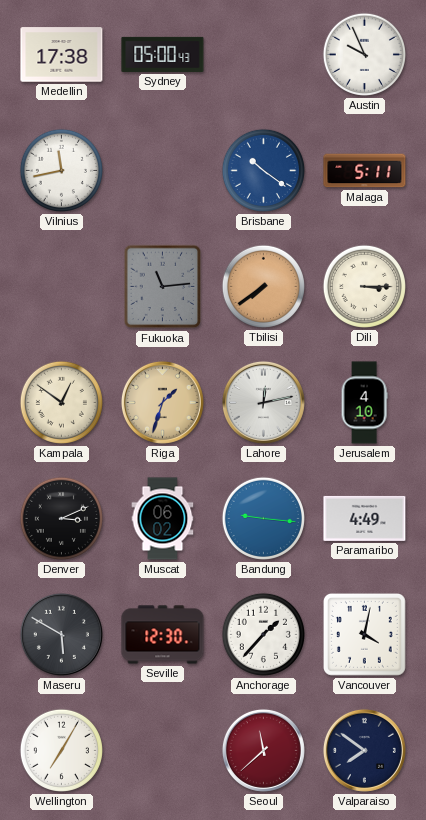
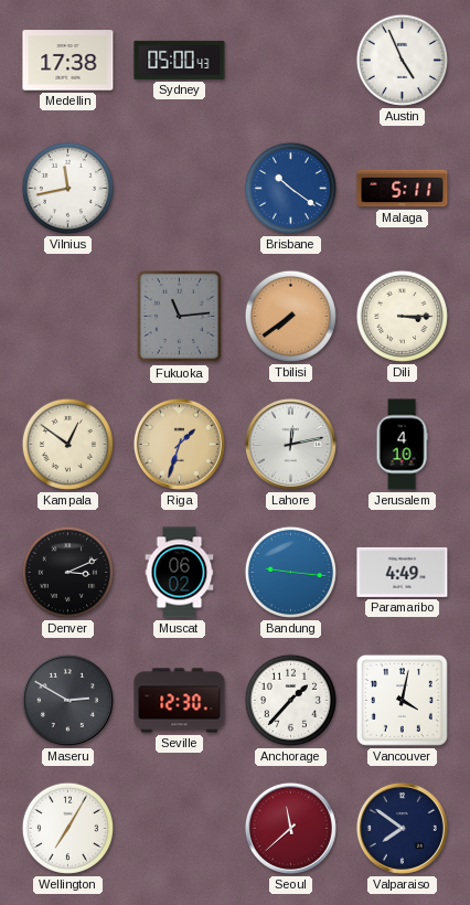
Austin: 9:56 -> 4:56
Maseru: 5:50 -> 2:50
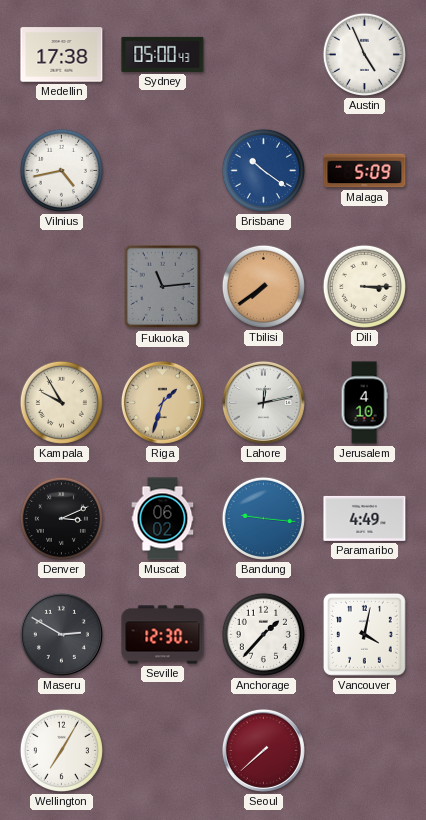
Vilnius: 11:43 -> 4:43
Malaga: 5:11 -> 5:09
Kampala: 12:51 -> 9:55
Seoul: 11:38 -> 7:38
Valparaiso: 7:51 -> none
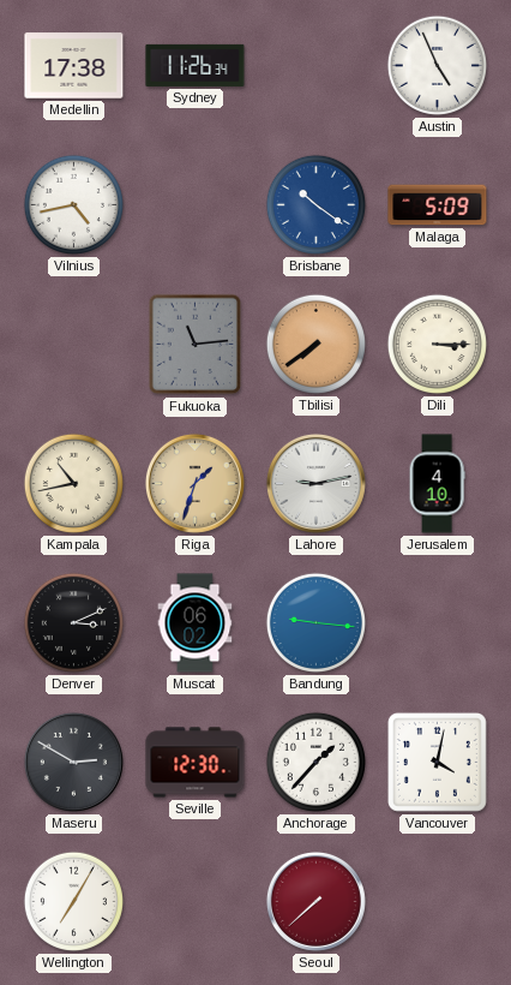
Sydney: 05:00 -> 11:26
Kampala: 9:55 -> 10:43
Lahore: 12:13 -> 9:13
Paramaribo: 4:49 -> none
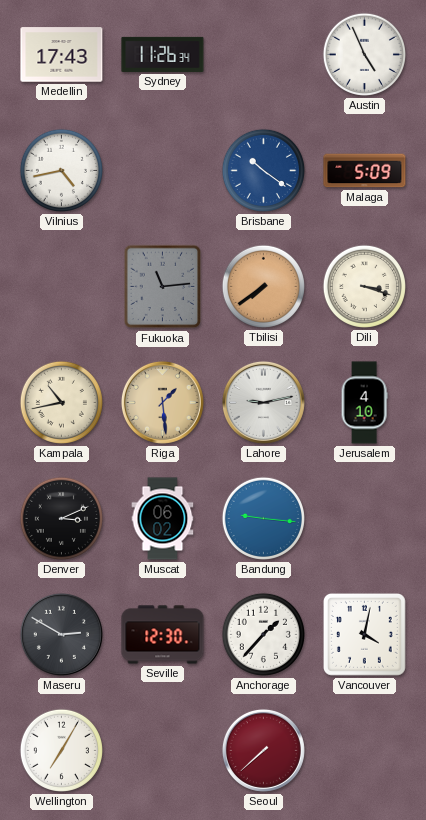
Medellin: 17:38 -> 17:43
Dili: 3:15 -> 3:18
Riga: 1:33 -> 1:29
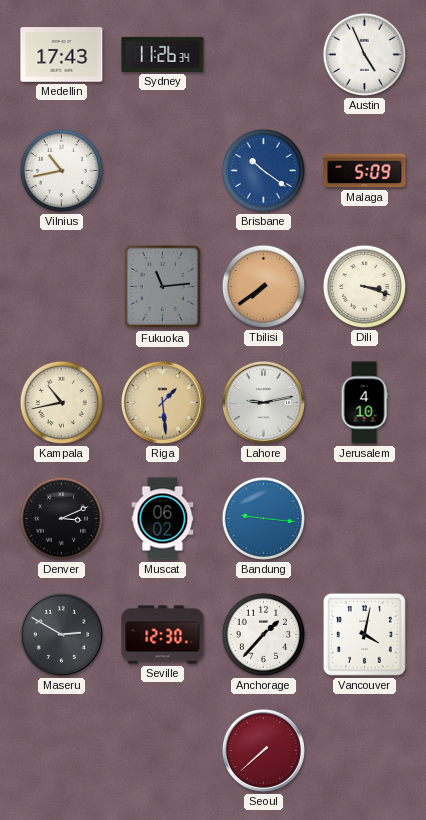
Vilnius: 4:43 -> 10:43
Wellington: 7:05 -> none
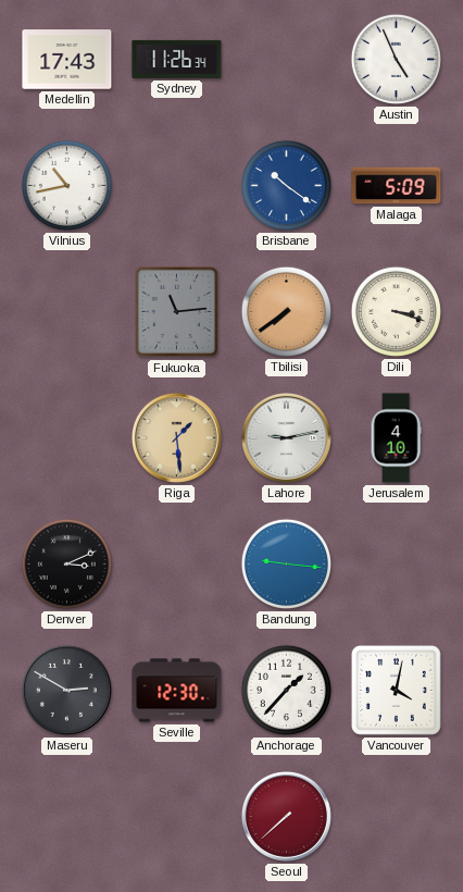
Kampala: 10:43 -> none
Muscat: 06:02 -> none
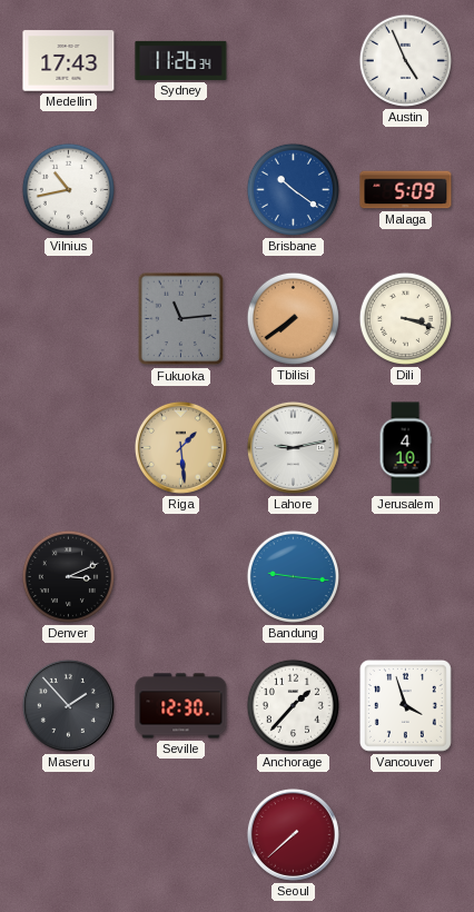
Maseru: 2:50 -> 1:53
Vancouver: 4:02 -> 3:57
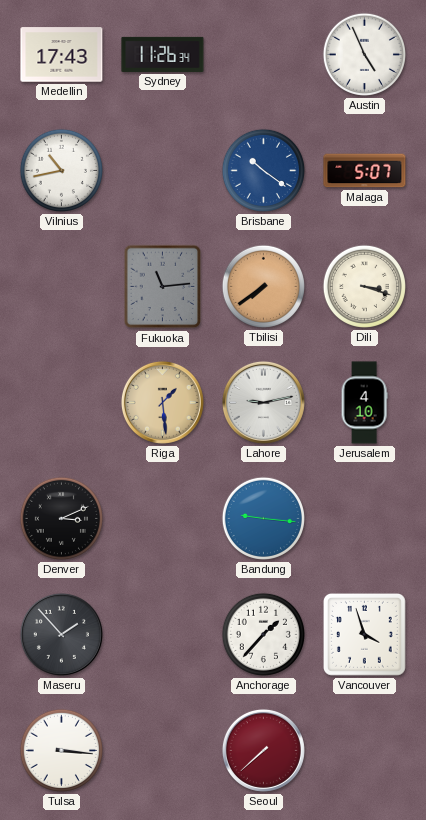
Malaga: 5:09 -> 5:07
Seville: 12:30 -> none
Tulsa: none -> 3:16
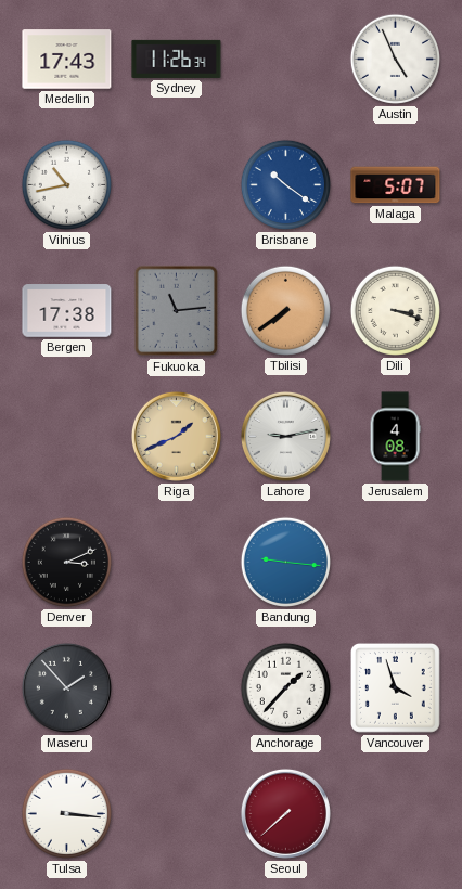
Bergen: none -> 17:38
Riga: 1:29 -> 1:41
Jerusalem: 4:10 -> 4:08
